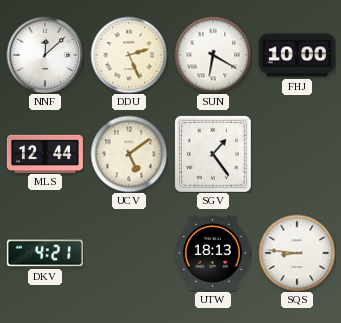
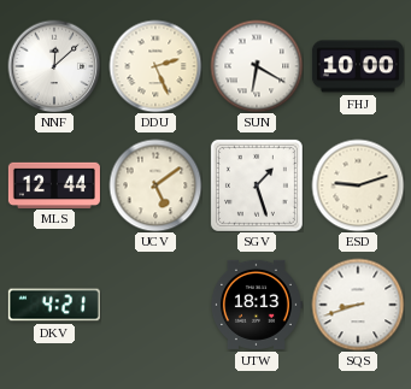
SGV: 1:24 -> 1:27
ESD: none -> 9:12
SQS: 8:46 -> 8:42
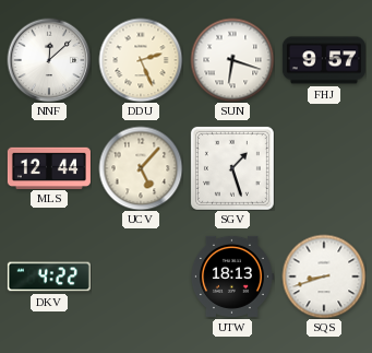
SUN: 6:20 -> 6:18
FHJ: 10:00 -> 9:57
UCV: 5:09 -> 5:07
ESD: 9:12 -> none
DKV: 4:21 -> 4:22
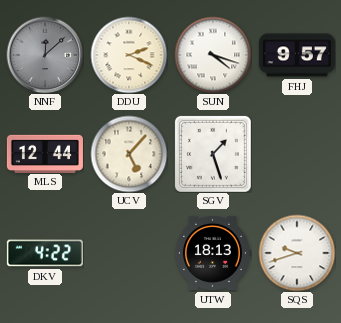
NNF dial: white -> grey
DDU: 2:26 -> 2:19
SUN: 6:18 -> 4:18
SQS: 8:42 -> 9:42
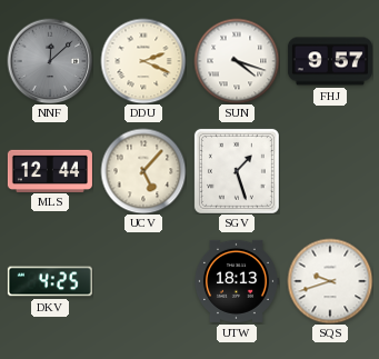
DKV: 4:22 -> 4:25
